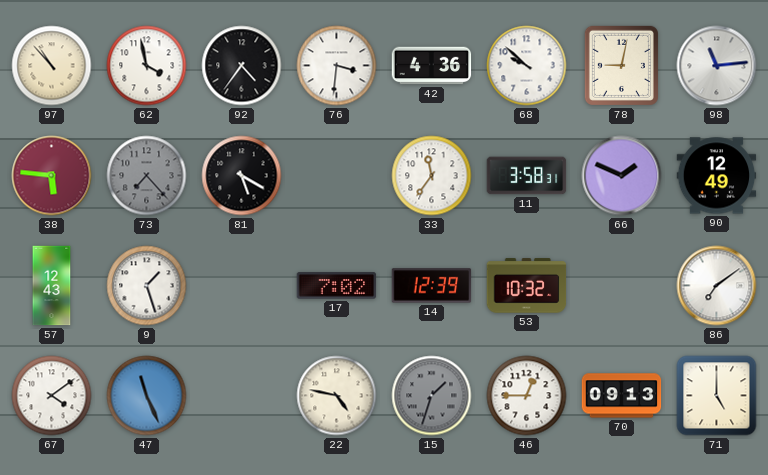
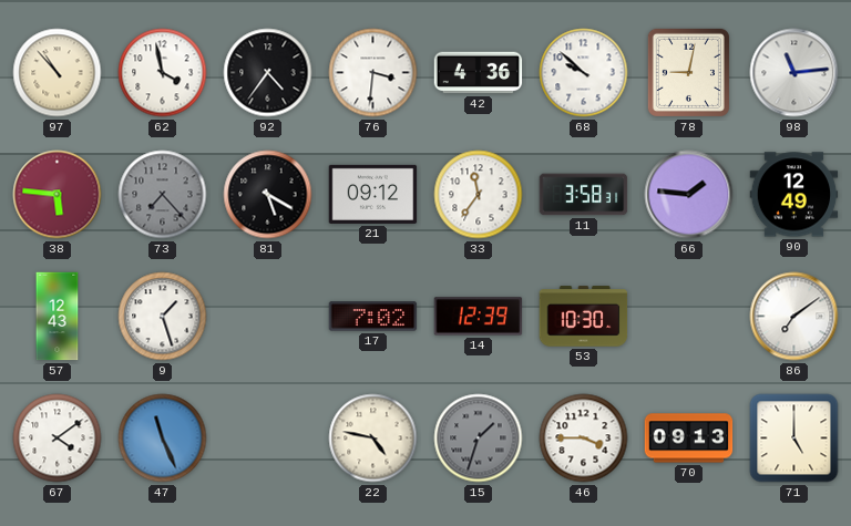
21: none -> 09:12
66: 1:49 -> 1:46
53: 10:32 -> 10:30
46: 12:45 -> 3:45
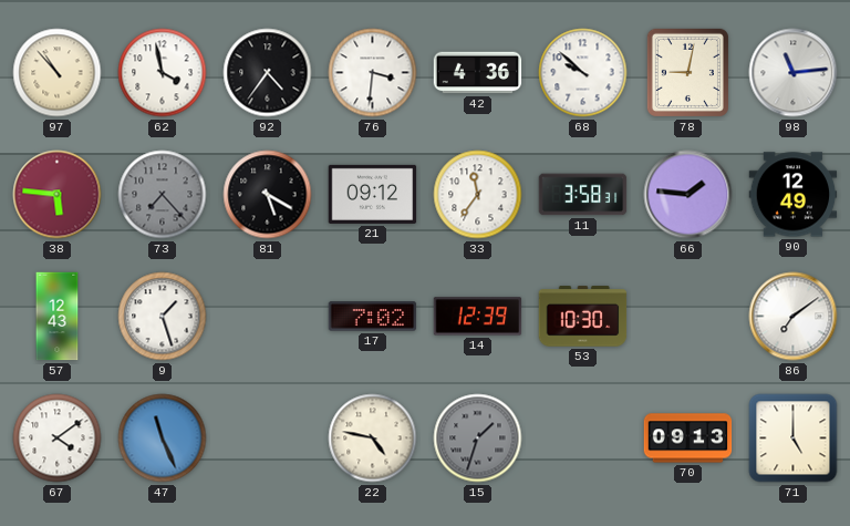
46: 3:45 -> none
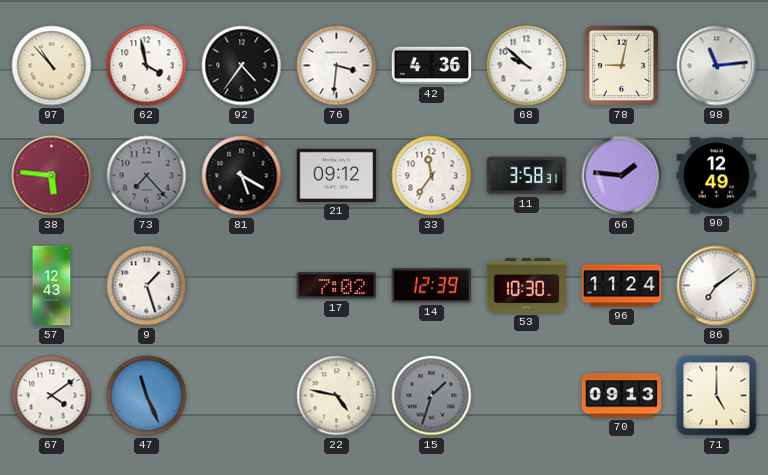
96: none -> 11:24
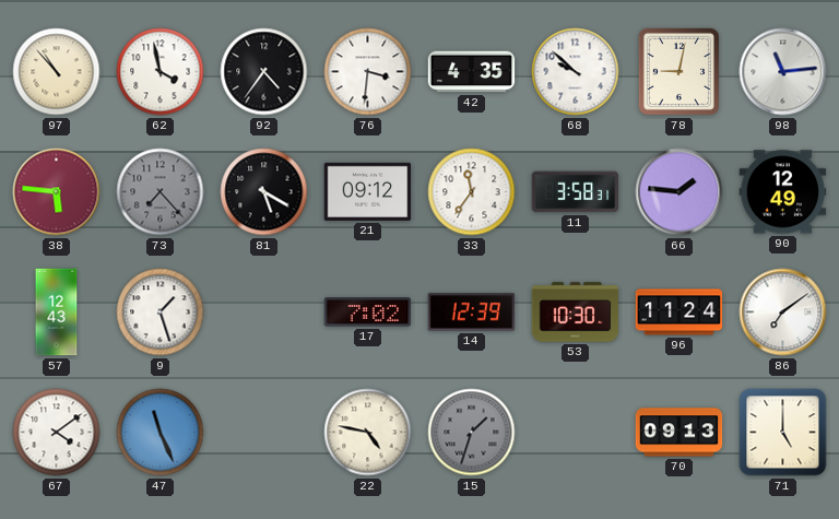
42: 4:36 -> 4:35
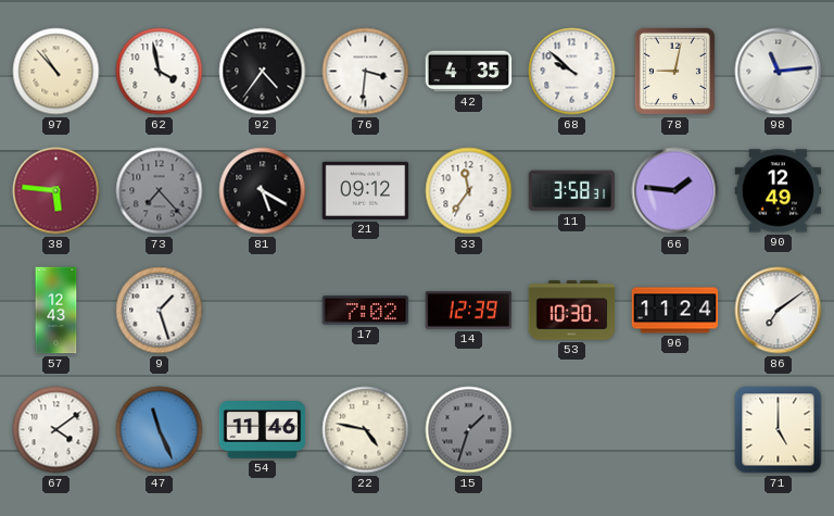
54: none -> 11:46
70: 09:13 -> none
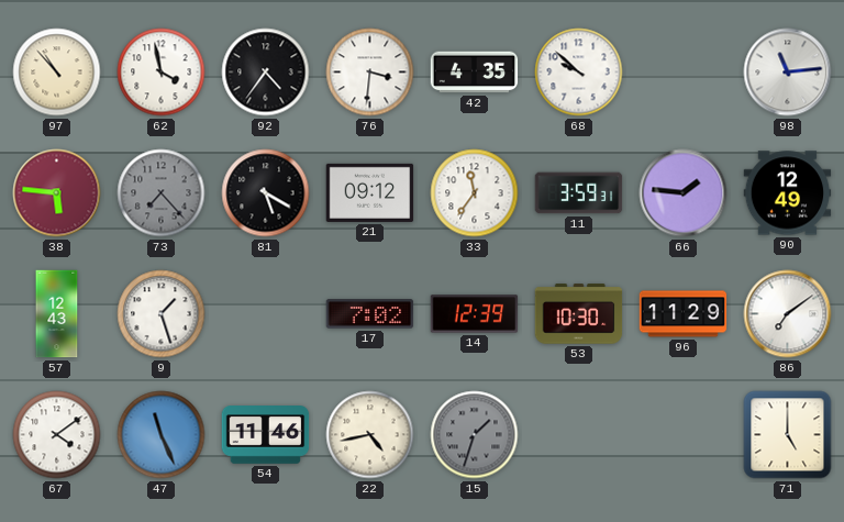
78: 9:02 -> none
11: 3:58 -> 3:59
96: 11:24 -> 11:29
22: 4:47 -> 4:43
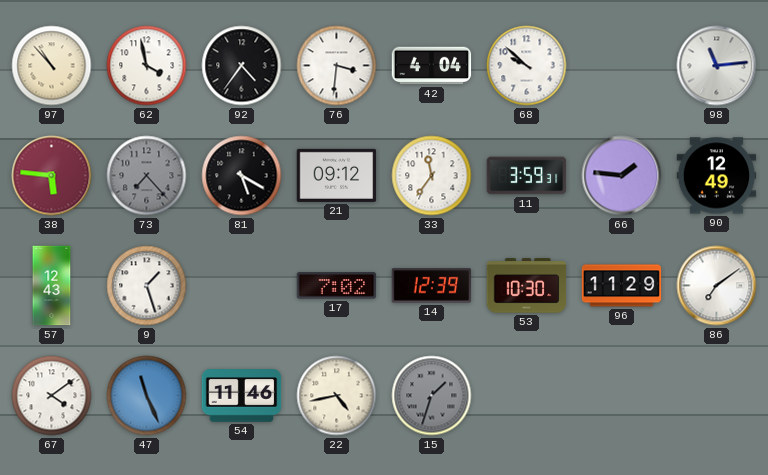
42: 4:35 -> 4:04
71: 5:00 -> none
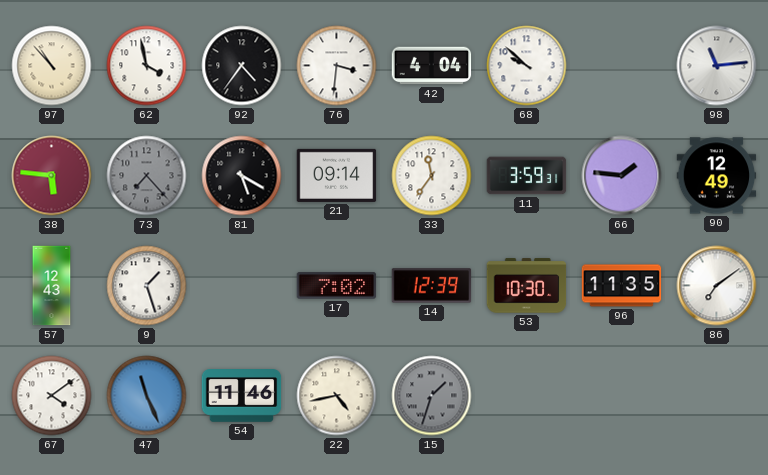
21: 09:12 -> 09:14
96: 11:29 -> 11:35
